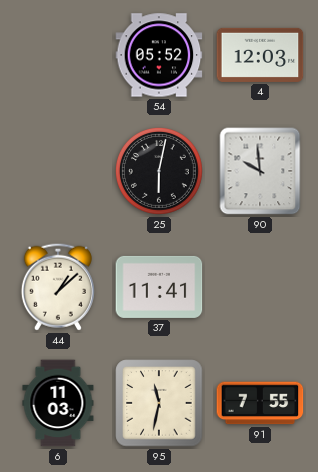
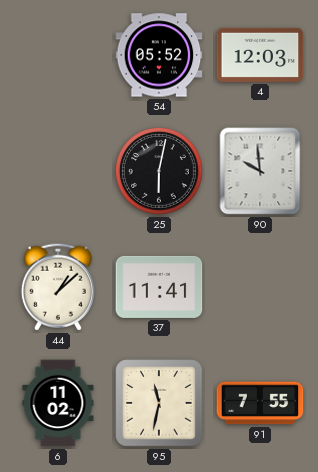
6: 11:03 -> 11:02
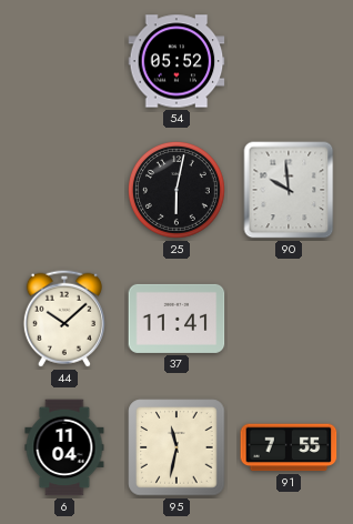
4: 12:03 -> none
44: 1:08 -> 10:08
6: 11:02 -> 11:04
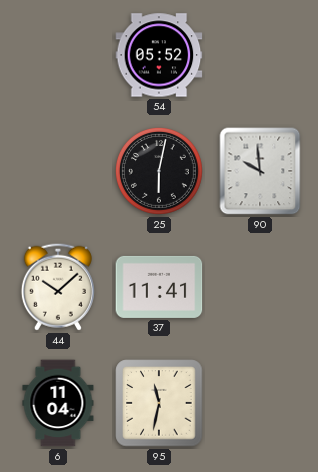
91: 7:55 -> none
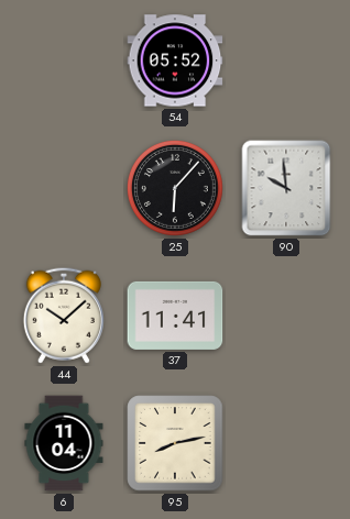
25: 6:02 -> 6:07
95: 11:32 -> 8:13
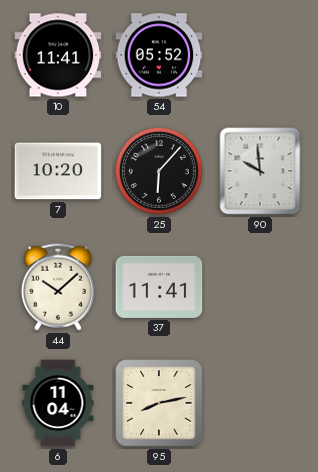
10: none -> 11:41
7: none -> 10:20
